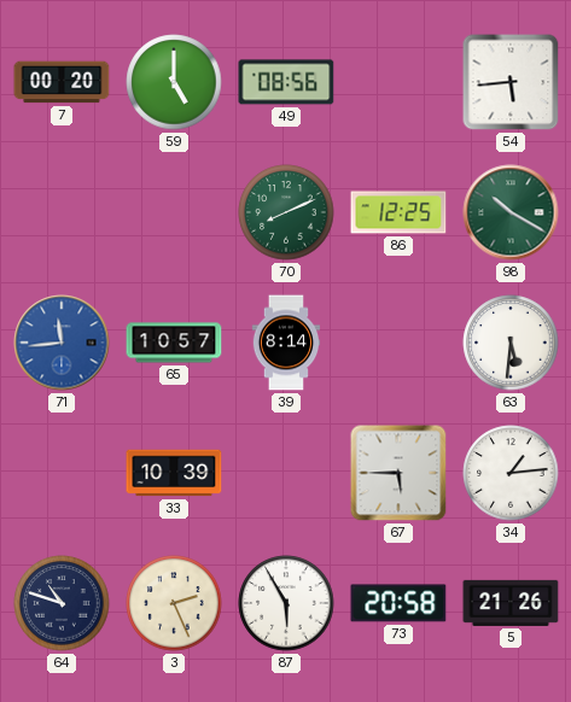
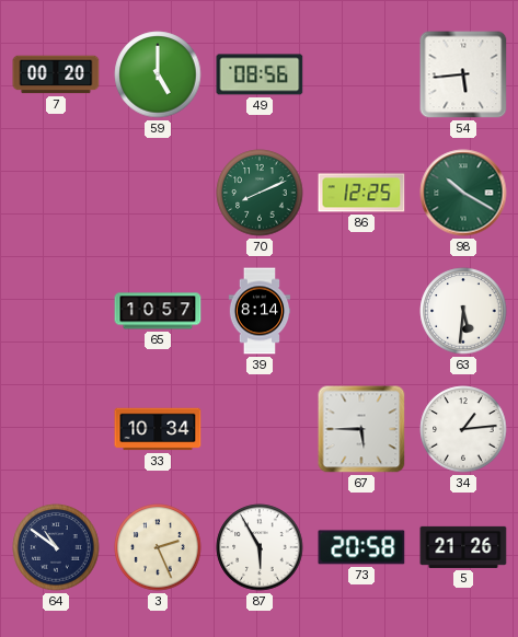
71: 11:44 -> none
33: 10:39 -> 10:34
64: 10:48 -> 10:51
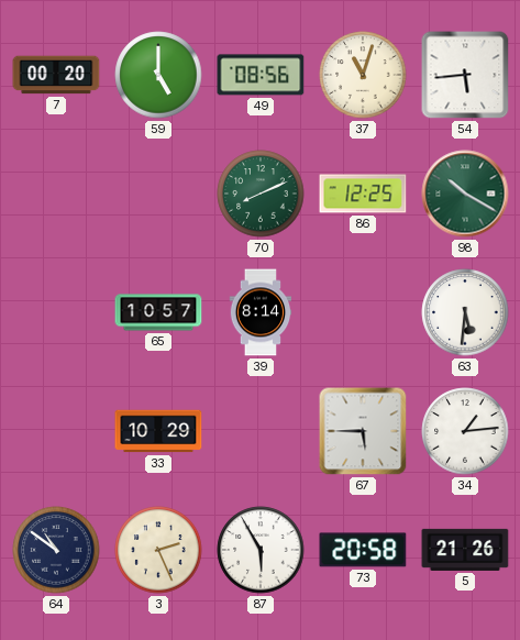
37: none -> 11:03
33: 10:34 -> 10:29
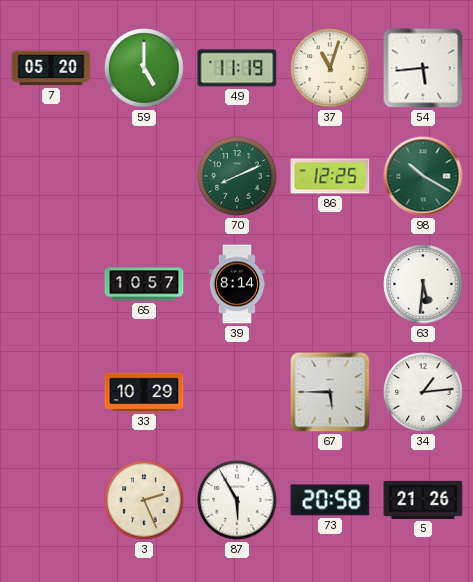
7: 00:20 -> 05:20
49: 08:56 -> 11:19
64: 10:51 -> none
